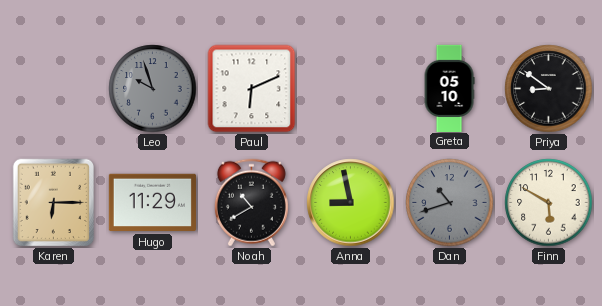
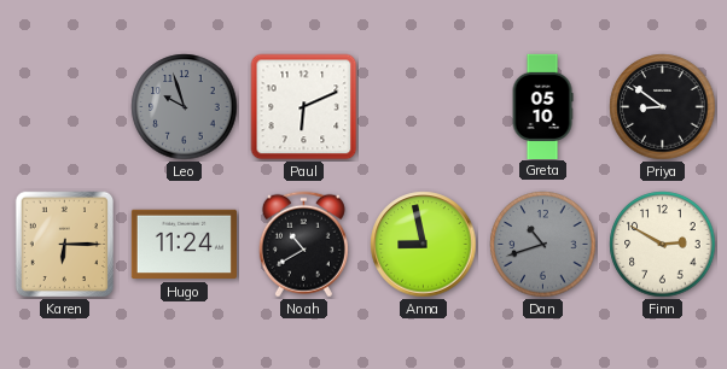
Hugo: 11:29 -> 11:24
Finn: 5:50 -> 2:50
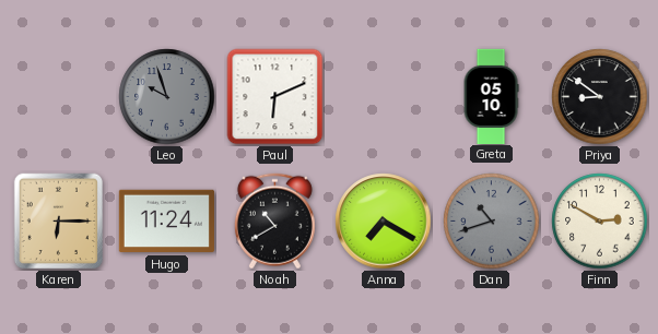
Anna: 8:58 -> 7:20
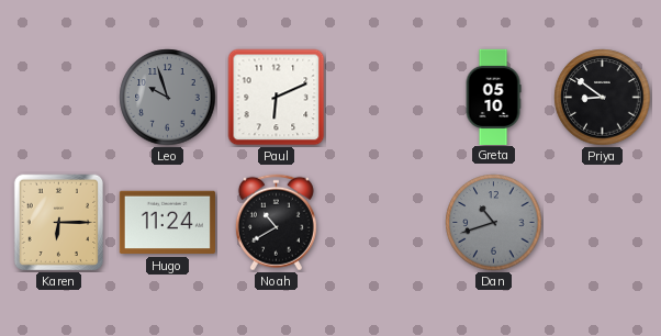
Anna: 7:20 -> none
Finn: 2:50 -> none
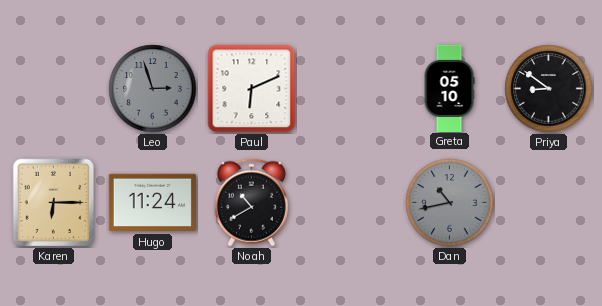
Leo: 9:57 -> 2:57
Dan: 10:42 -> 10:43
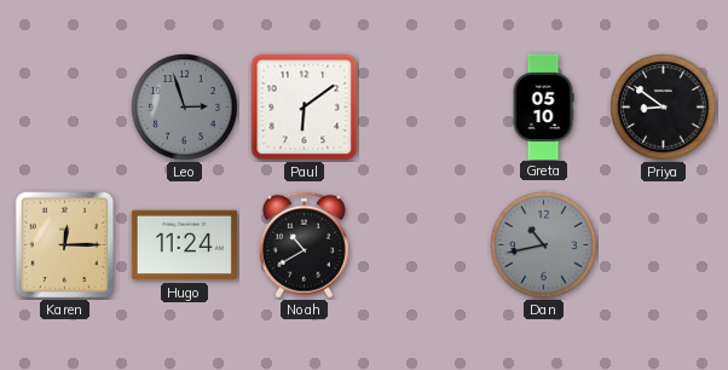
Paul: 6:11 -> 6:09
Karen: 6:15 -> 12:15
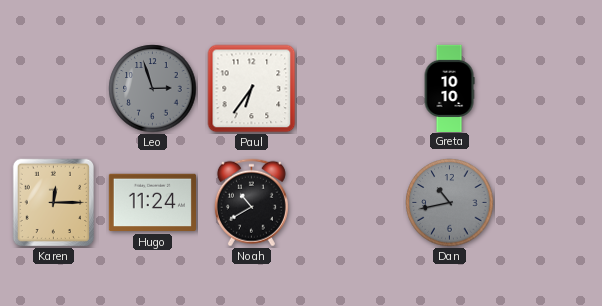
Paul: 6:09 -> 6:36
Greta: 05:10 -> 10:10
Priya: 8:51 -> none
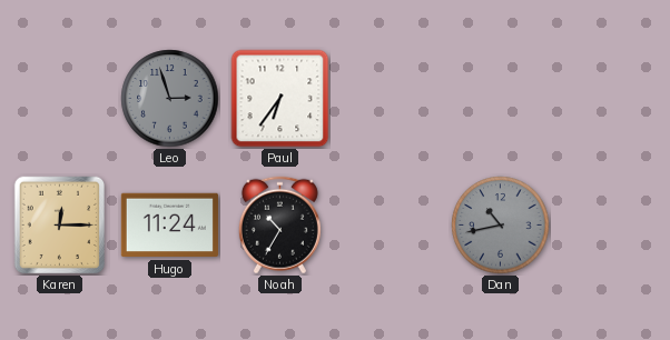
Greta: 10:10 -> none
Noah: 10:40 -> 10:35
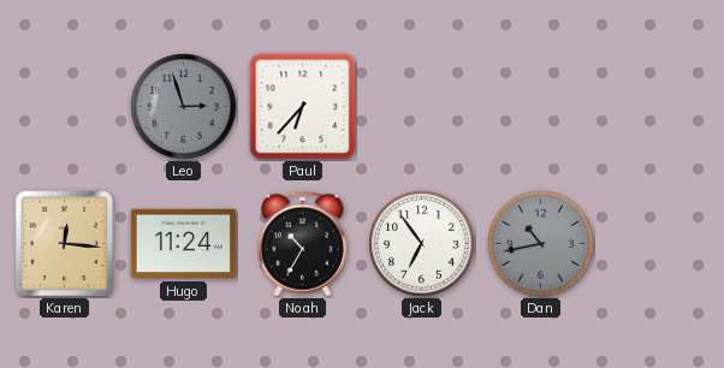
Paul: 6:36 -> 6:37
Karen: 12:15 -> 12:16
Jack: none -> 6:54
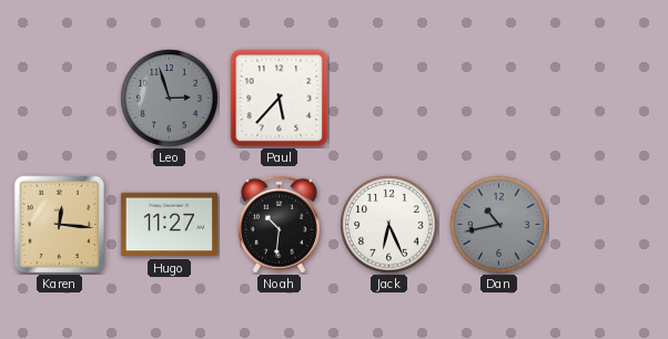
Paul: 6:37 -> 5:37
Hugo: 11:24 -> 11:27
Noah: 10:35 -> 10:31
Jack: 6:54 -> 6:26
